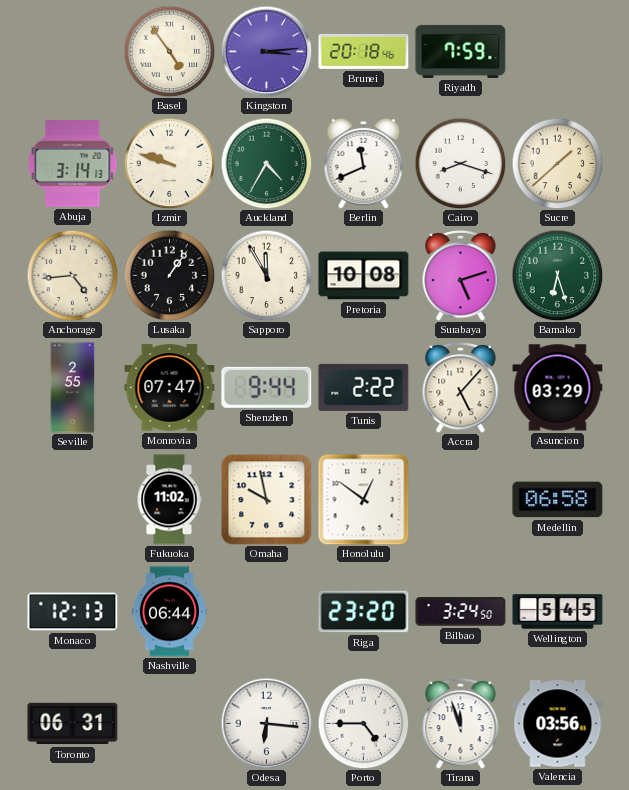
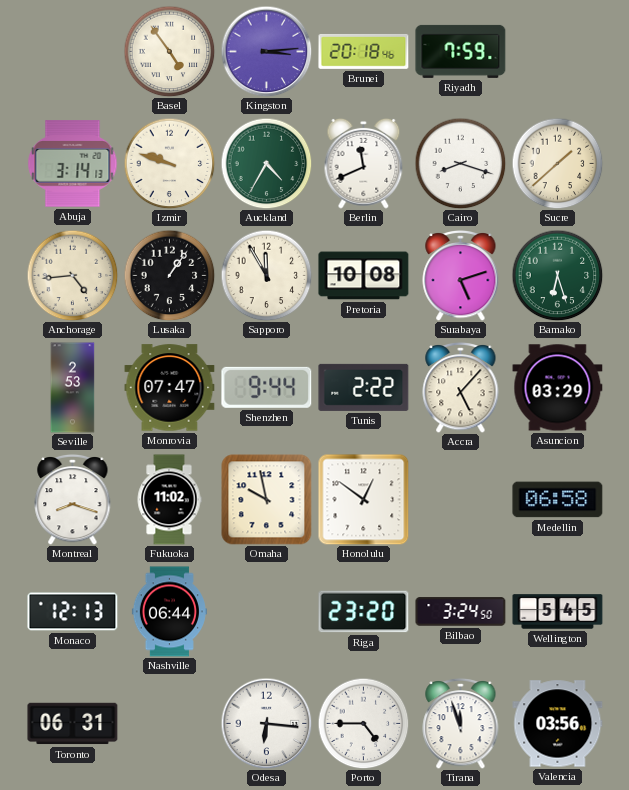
Seville: 2:55 -> 2:53
Montreal: none -> 8:18
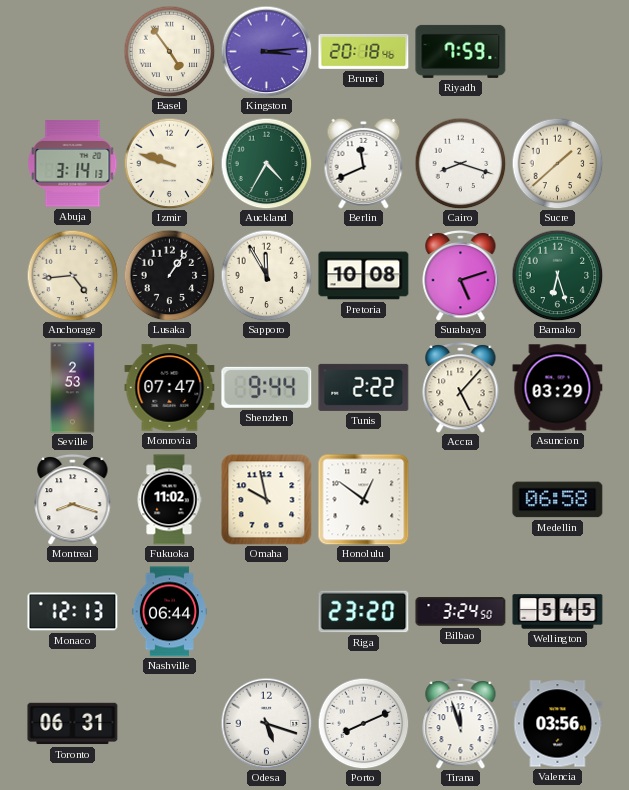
Odesa: 6:16 -> 5:18
Porto: 4:45 -> 8:11
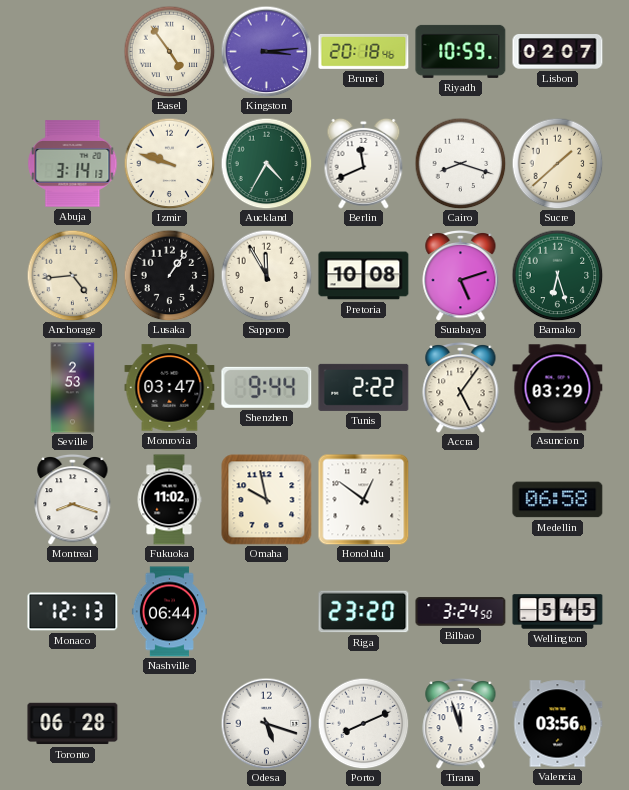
Riyadh: 7:59 -> 10:59
Lisbon: none -> 02:07
Monrovia: 07:47 -> 03:47
Accra: 5:07 -> 5:06
Toronto: 06:31 -> 06:28
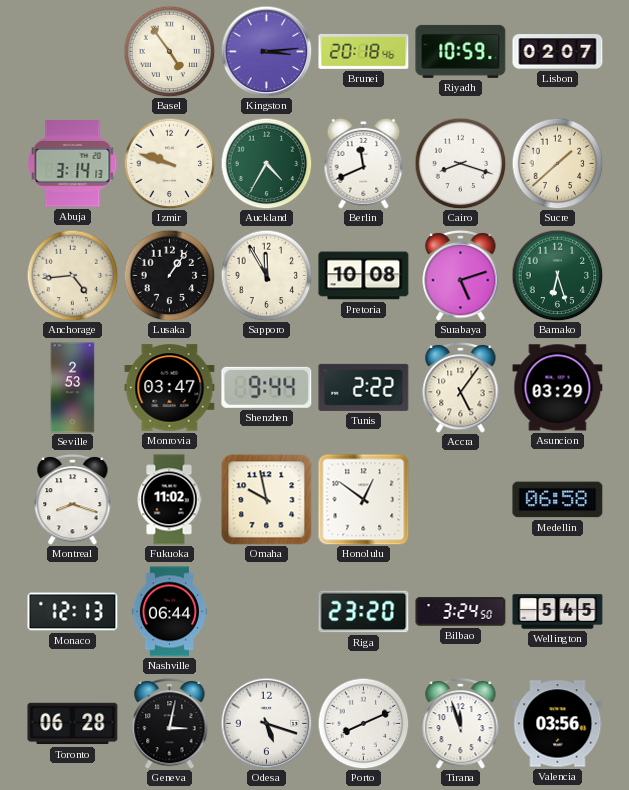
Geneva: none -> 3:02
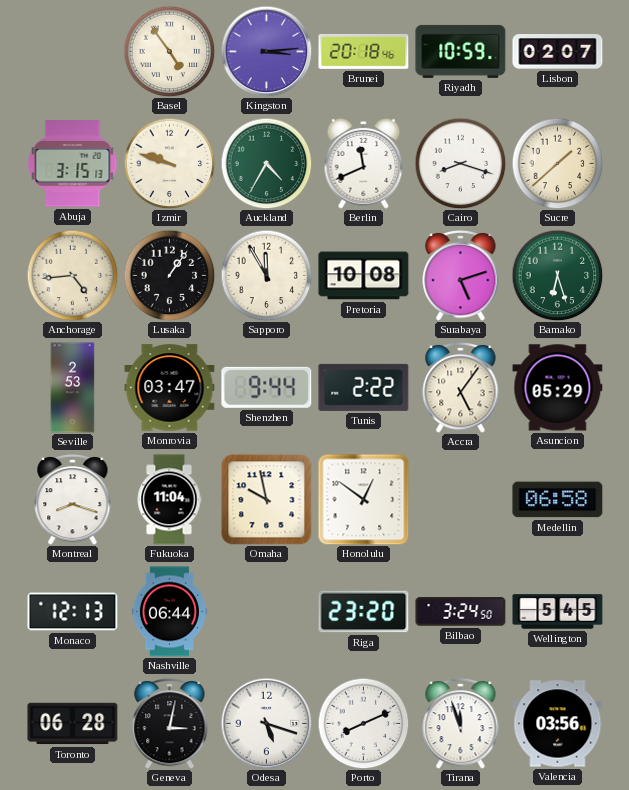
Abuja: 3:14 -> 3:15
Asuncion: 03:29 -> 05:29
Fukuoka: 11:02 -> 11:04
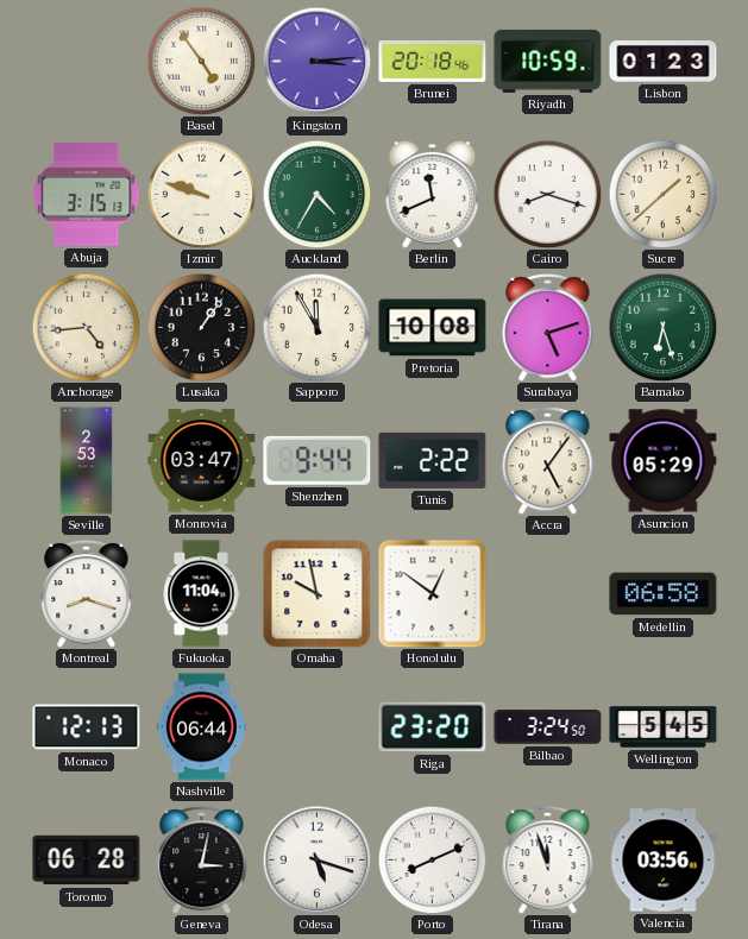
Lisbon: 02:07 -> 01:23
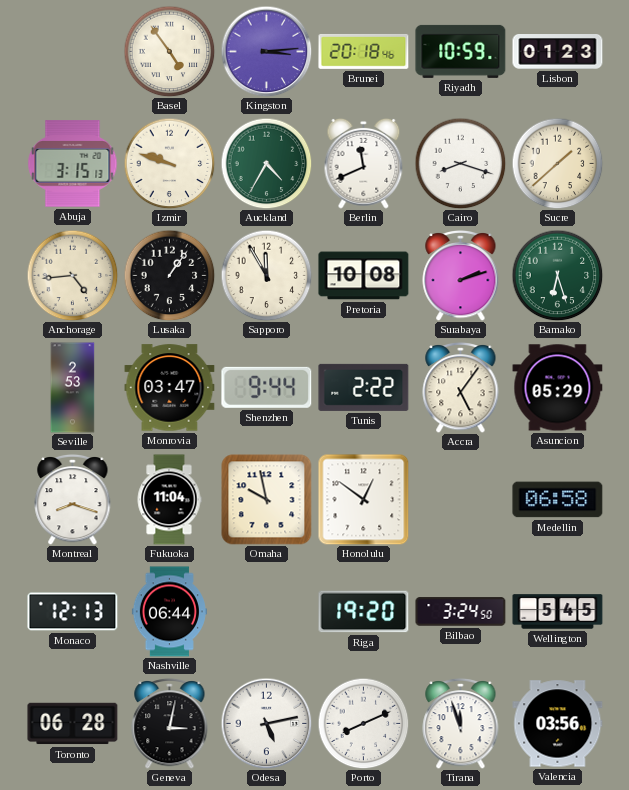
Surabaya: 5:12 -> 2:12
Riga: 23:20 -> 19:20
Odesa: 5:18 -> 5:13
